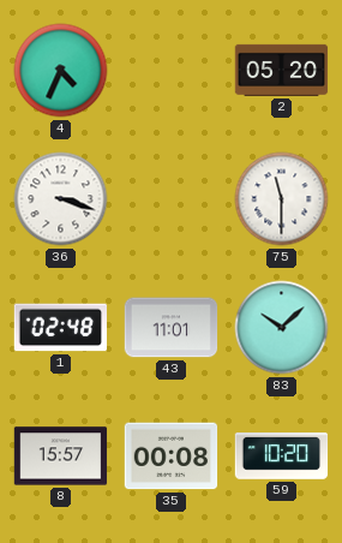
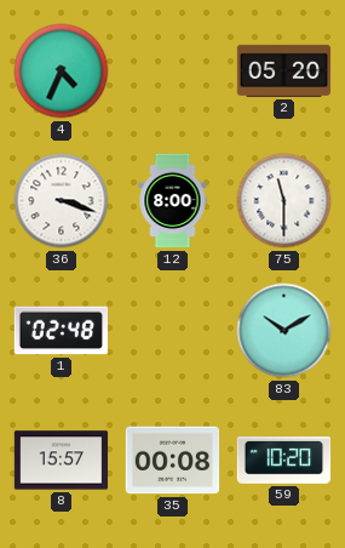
12: none -> 8:00
43: 11:01 -> none
83: 10:08 -> 10:10
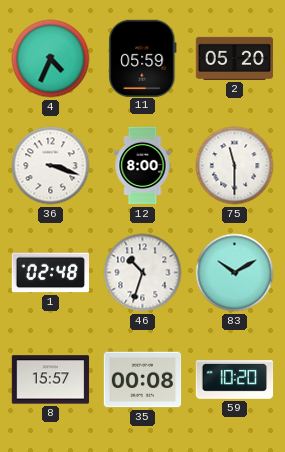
11: none -> 05:59
46: none -> 10:33
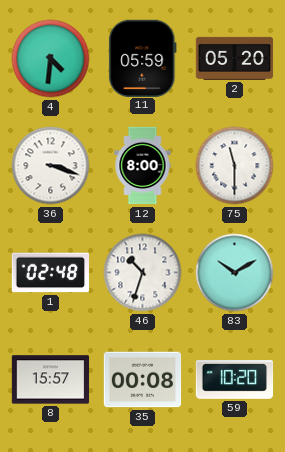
4: 4:34 -> 4:31
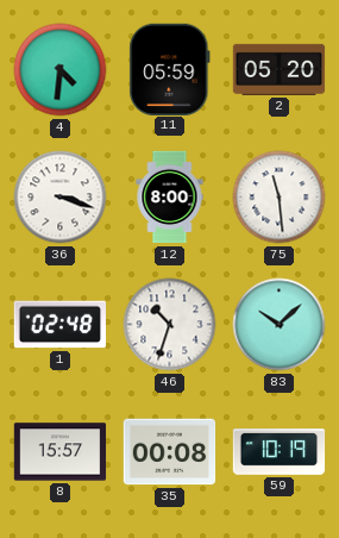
75: 11:30 -> 11:29
83: 10:10 -> 10:08
59: 10:20 -> 10:19
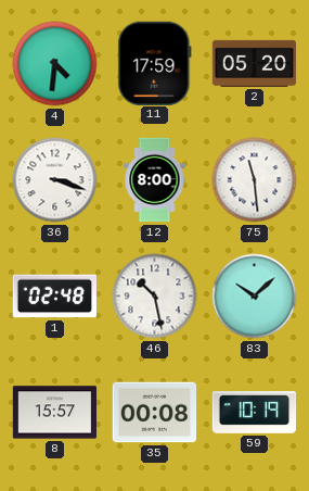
11: 05:59 -> 17:59
46: 10:33 -> 10:28
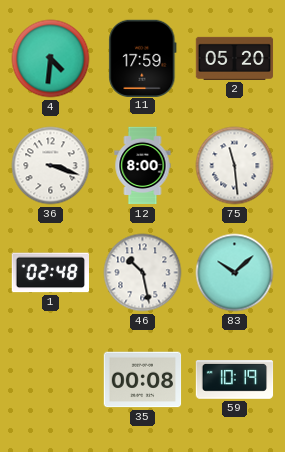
8: 15:57 -> none
